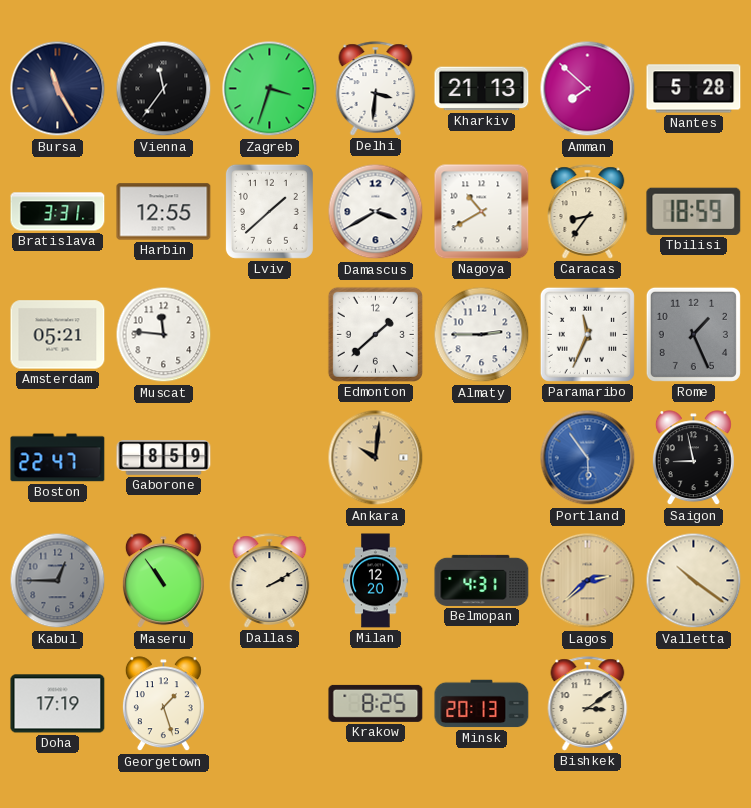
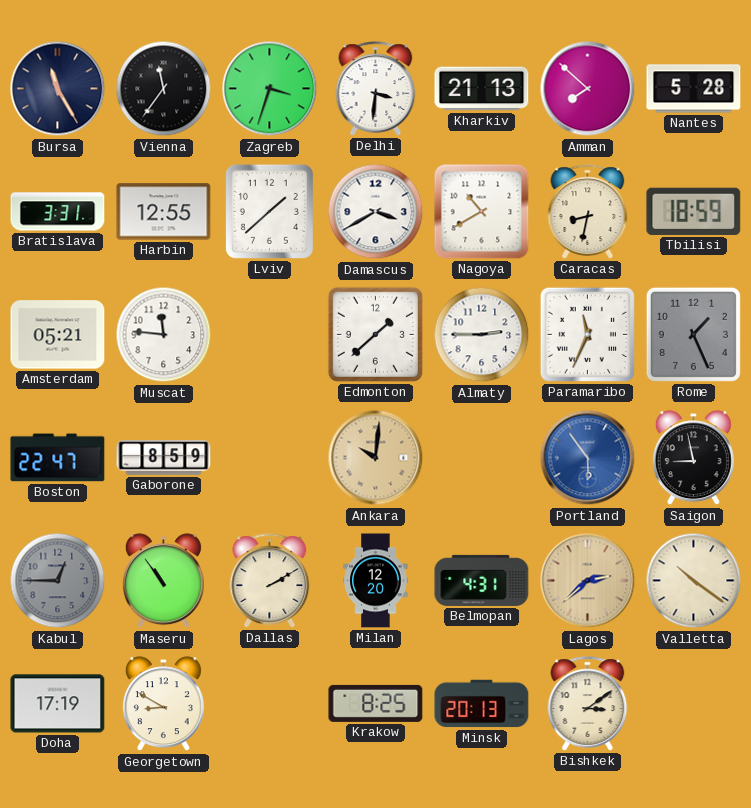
Caracas: 8:36 -> 8:32
Georgetown: 1:27 -> 8:50
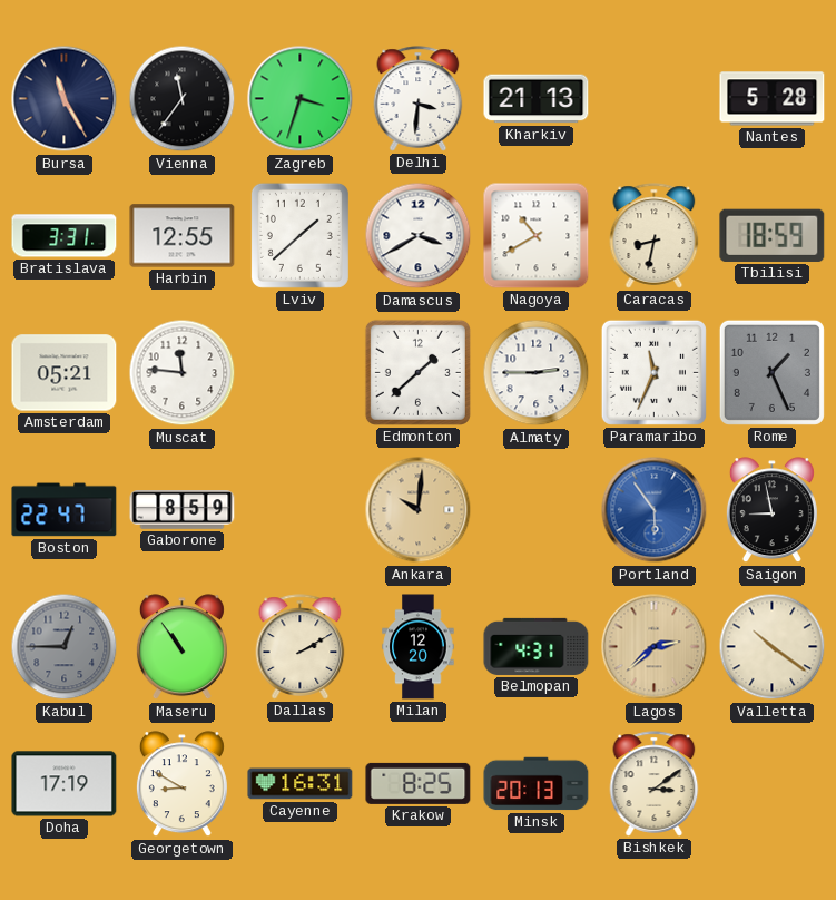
Amman: 7:52 -> none
Cayenne: none -> 16:31
